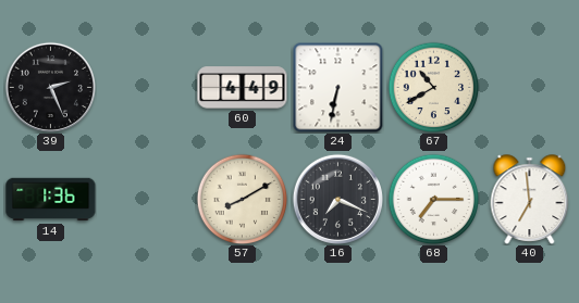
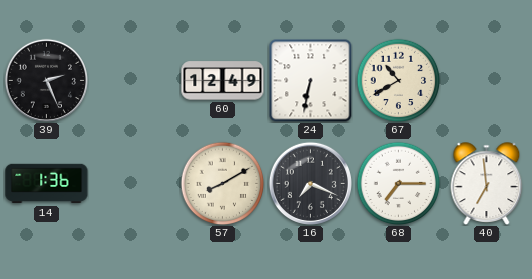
60: 4:49 -> 12:49
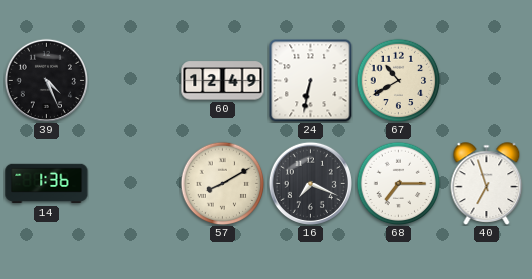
39: 2:26 -> 4:26
40: 6:59 -> 6:57
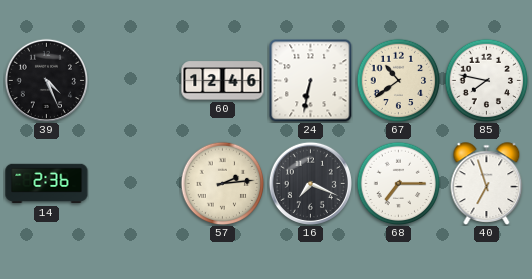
60: 12:49 -> 12:46
67: 10:40 -> 10:39
85: none -> 7:47
14: 1:36 -> 2:36
57: 8:10 -> 2:14
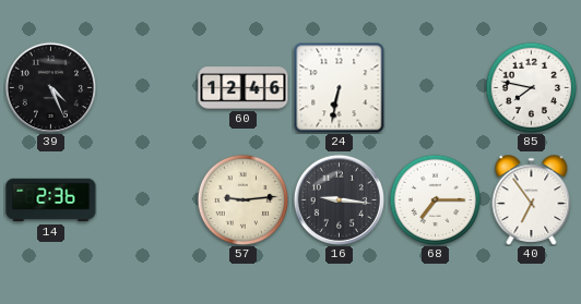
67: 10:39 -> none
57: 2:14 -> 9:14
16: 7:19 -> 9:16
40: 6:57 -> 6:54
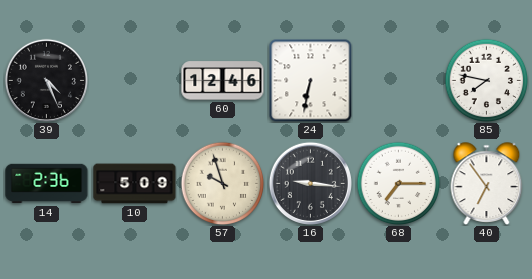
10: none -> 5:09
57: 9:14 -> 9:57
